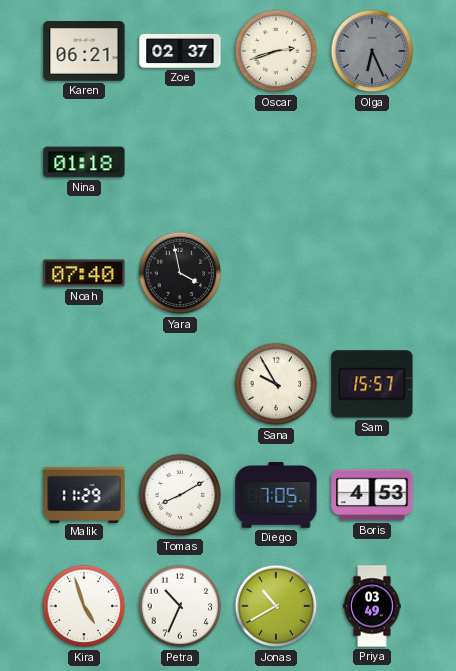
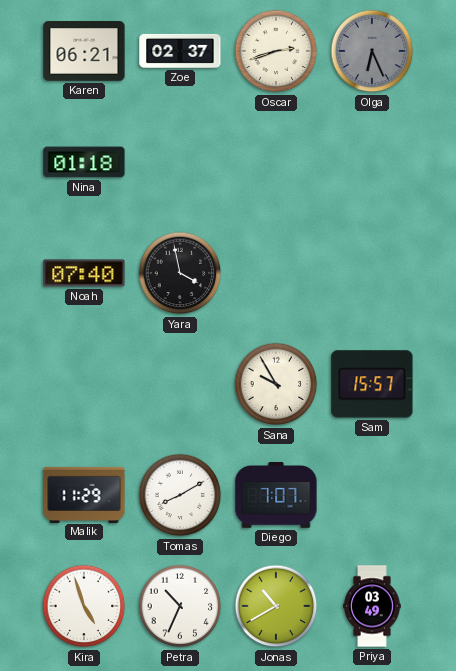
Diego: 7:05 -> 7:07
Boris: 4:53 -> none
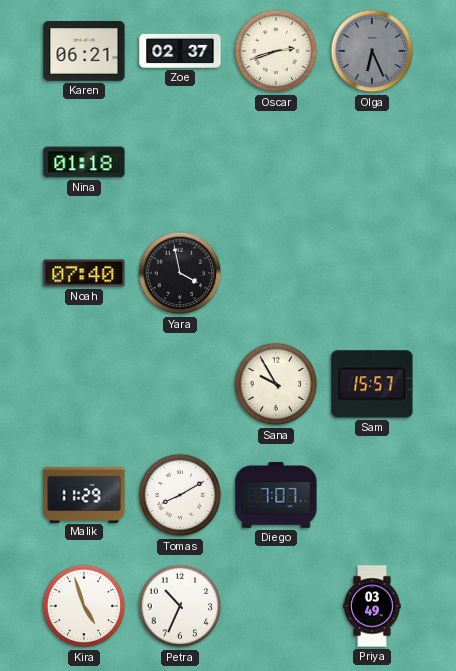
Jonas: 10:40 -> none
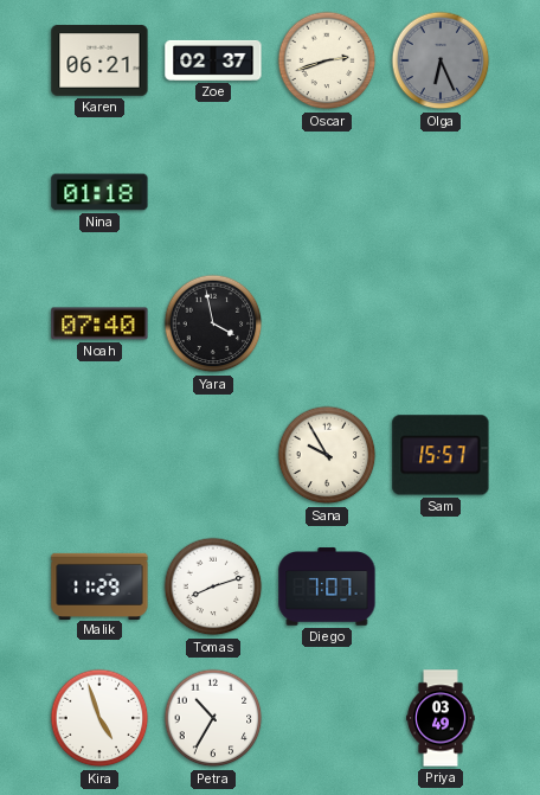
Tomas: 8:10 -> 8:12
Petra: 10:34 -> 10:35
